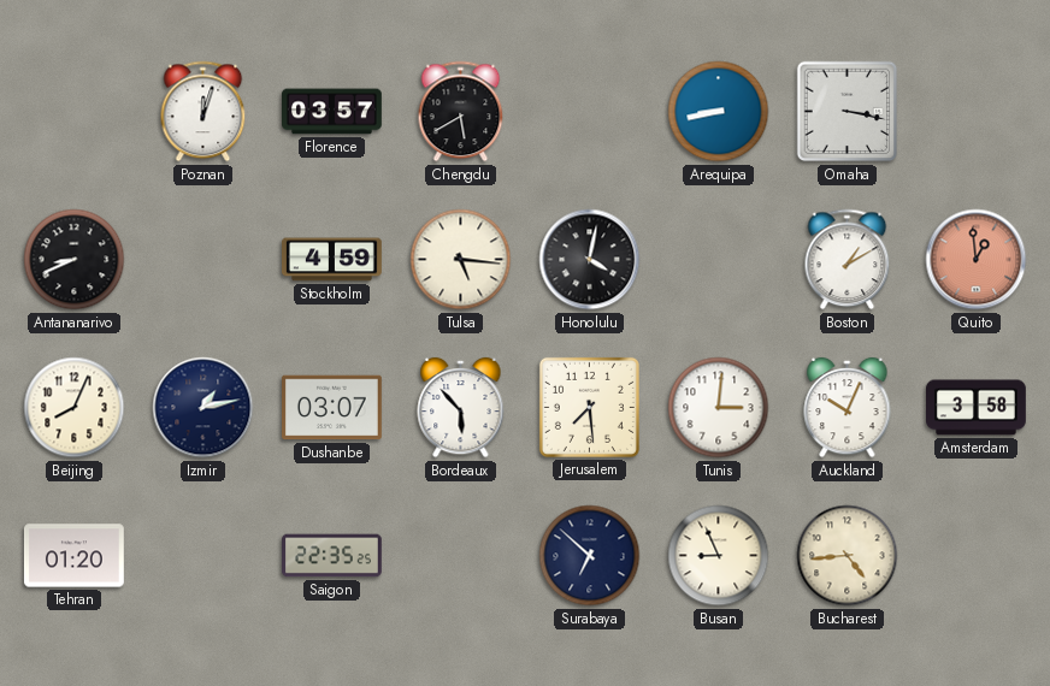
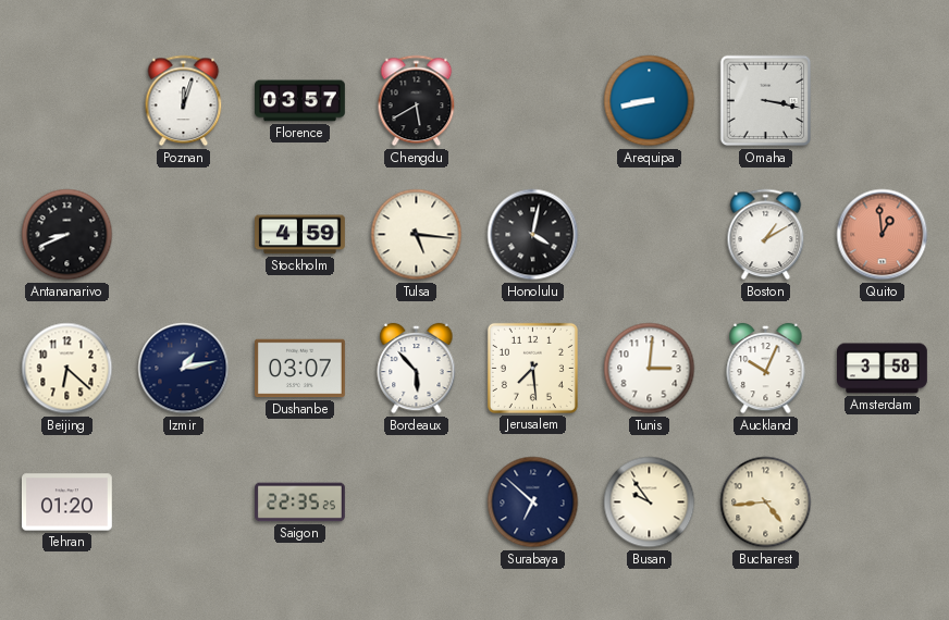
Beijing: 8:04 -> 6:22
Busan: 8:56 -> 9:54
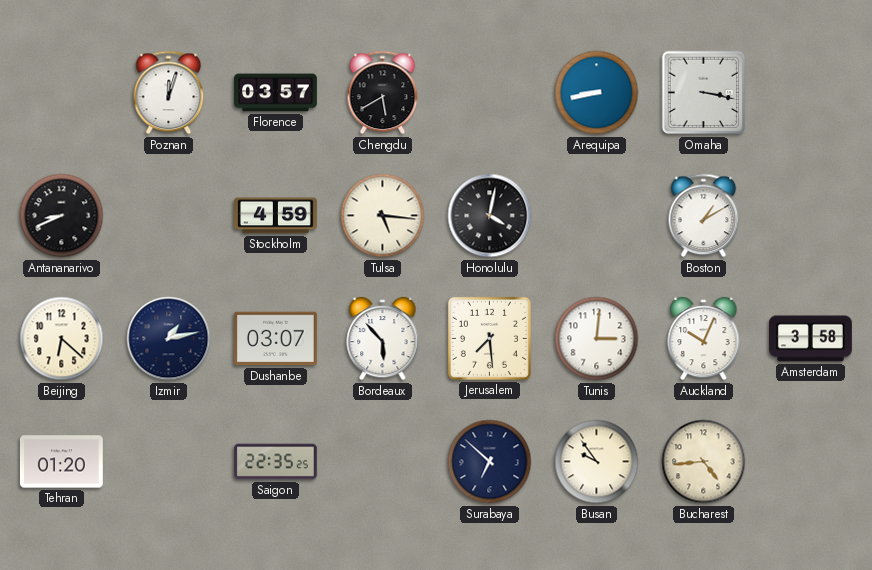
Quito: 12:59 -> none
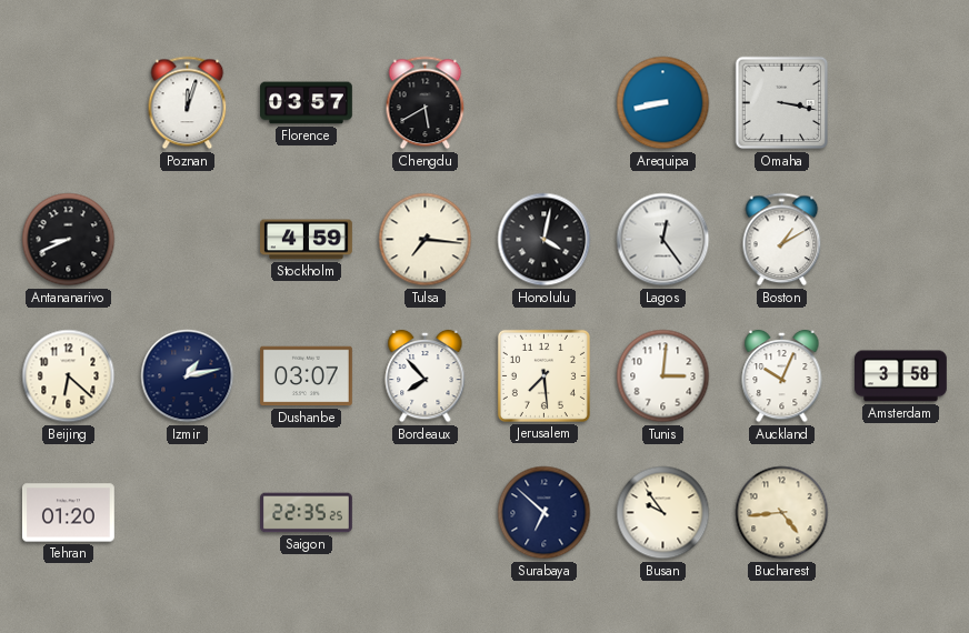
Tulsa: 5:16 -> 7:16
Lagos: none -> 12:24
Bordeaux: 5:53 -> 7:53
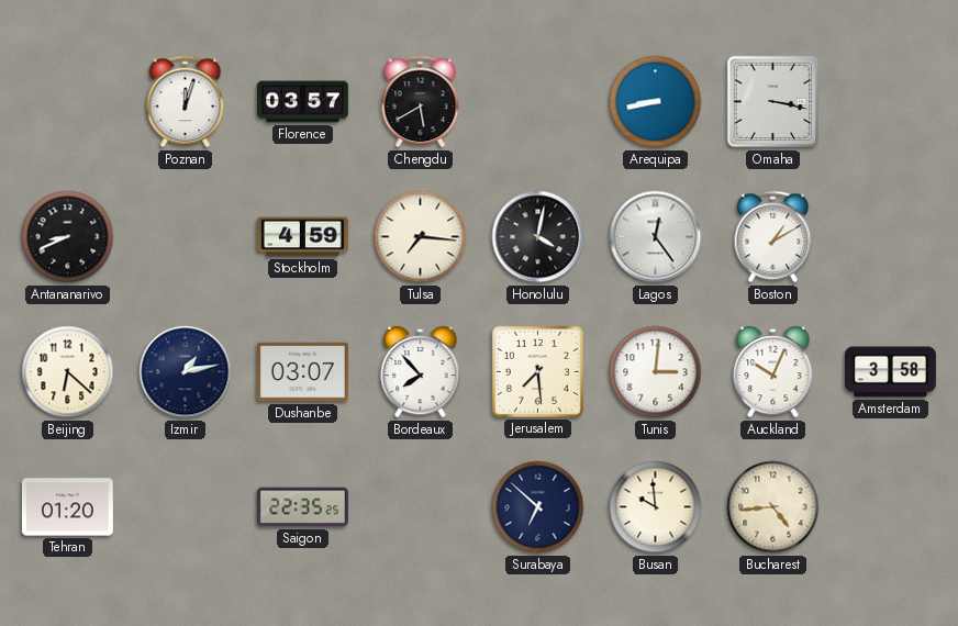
Busan: 9:54 -> 9:59
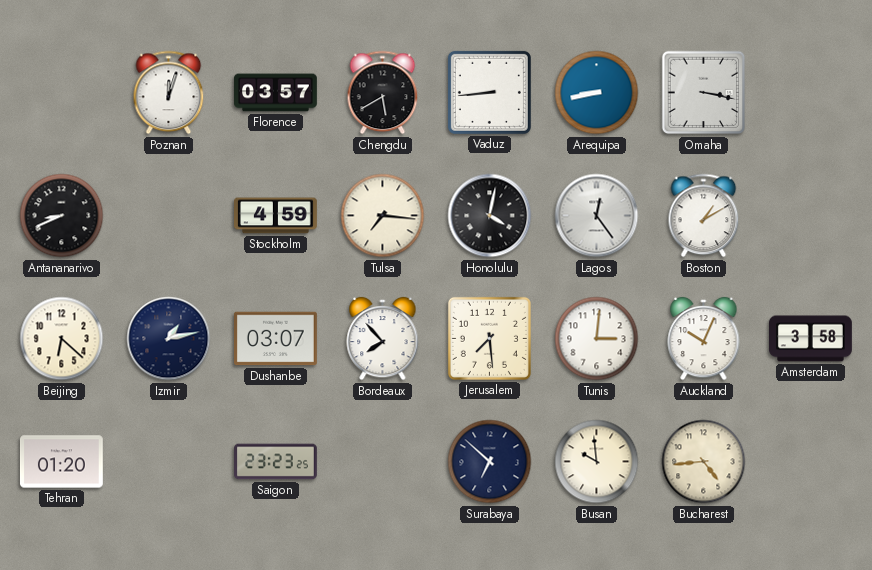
Vaduz: none -> 8:44
Saigon: 22:35 -> 23:23
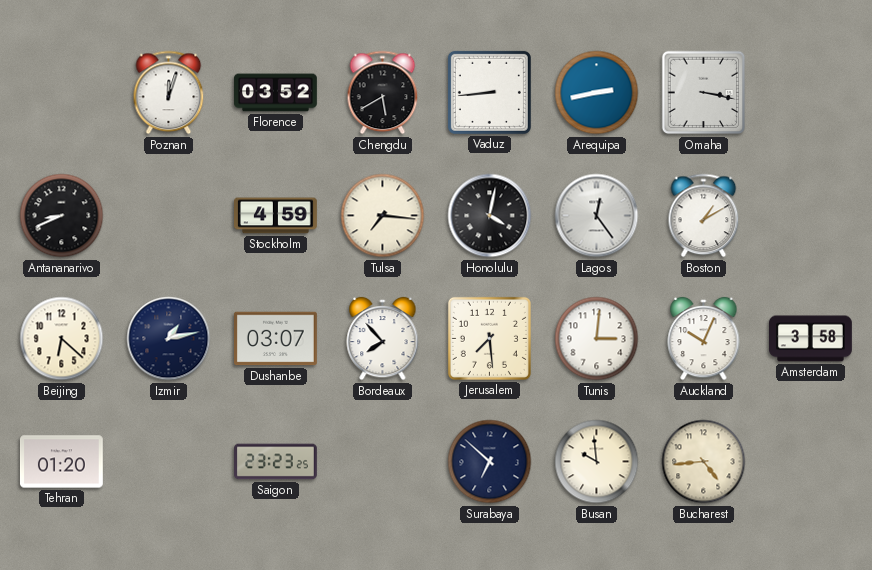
Florence: 03:57 -> 03:52
Arequipa: 8:43 -> 2:43
